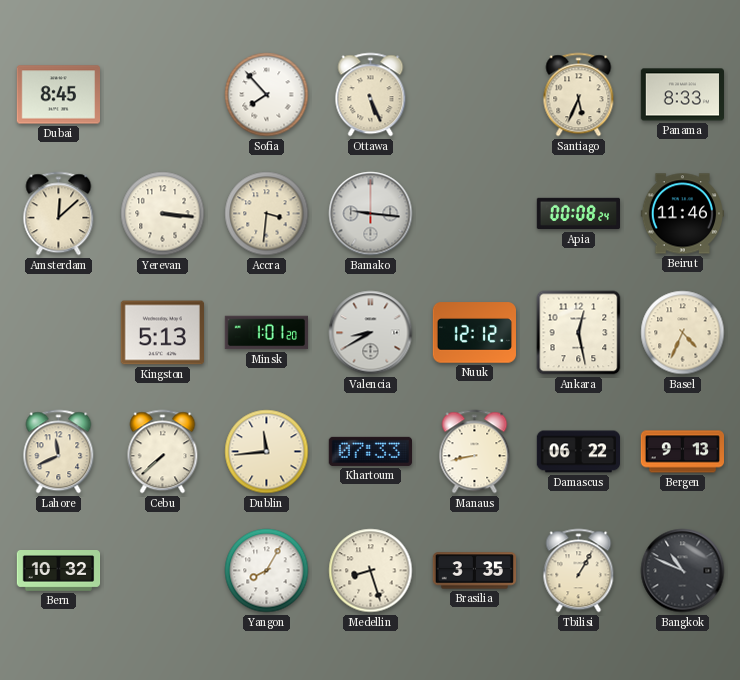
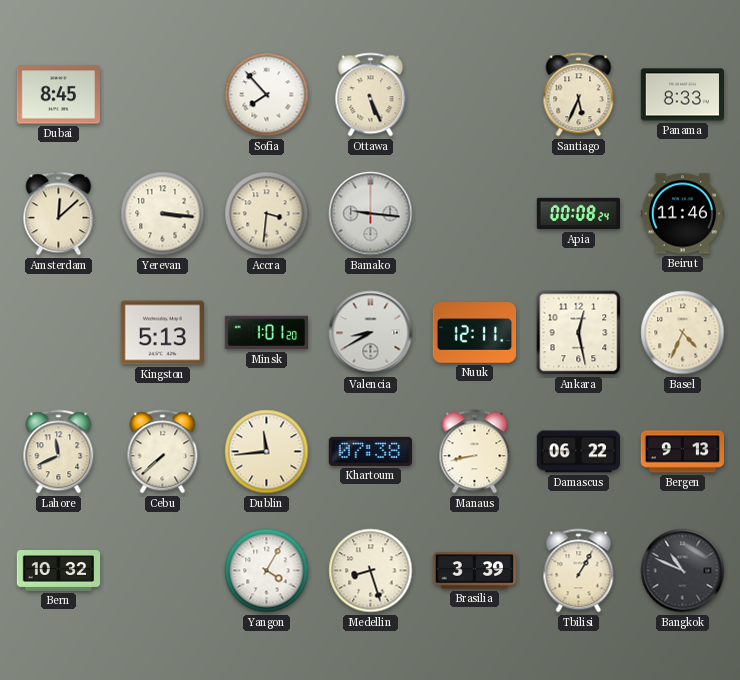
Nuuk: 12:12 -> 12:11
Khartoum: 07:33 -> 07:38
Yangon: 8:05 -> 4:05
Brasilia: 3:35 -> 3:39
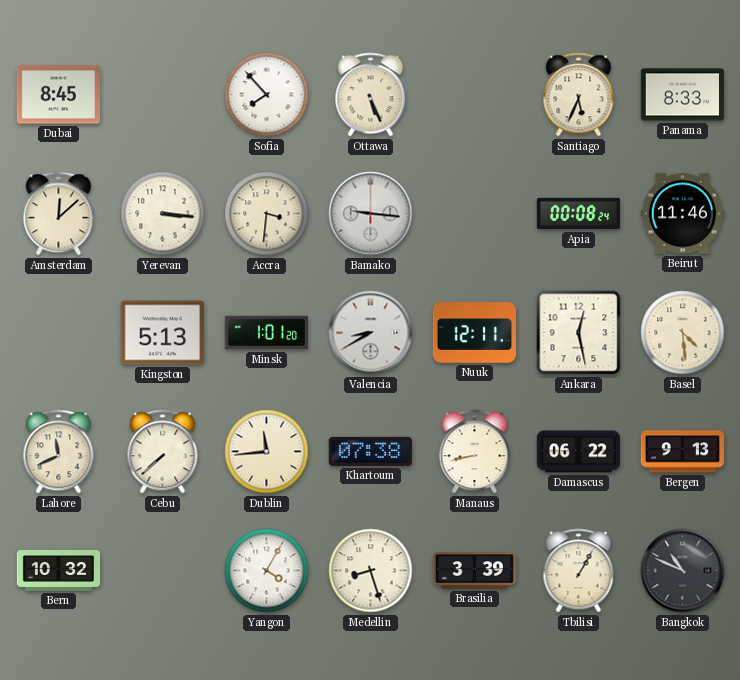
Basel: 4:34 -> 4:29
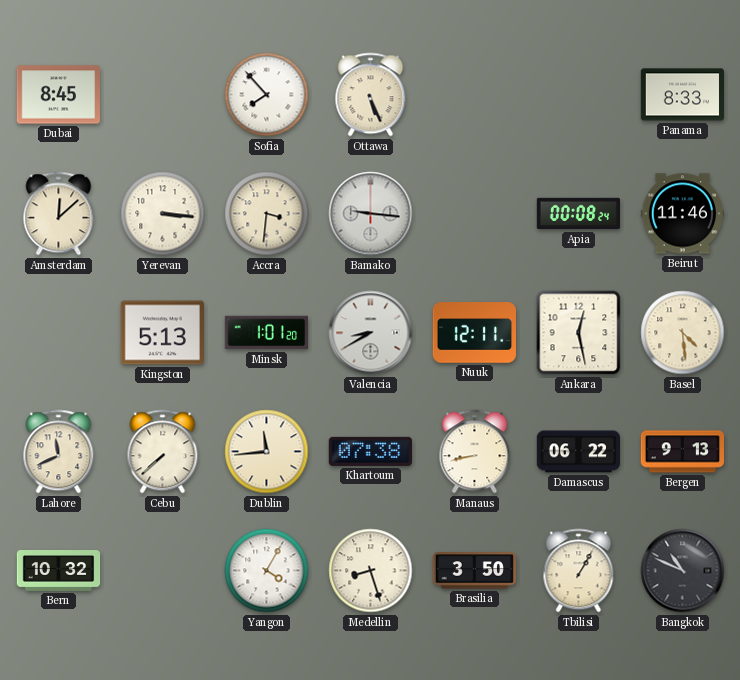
Santiago: 5:34 -> none
Brasilia: 3:39 -> 3:50
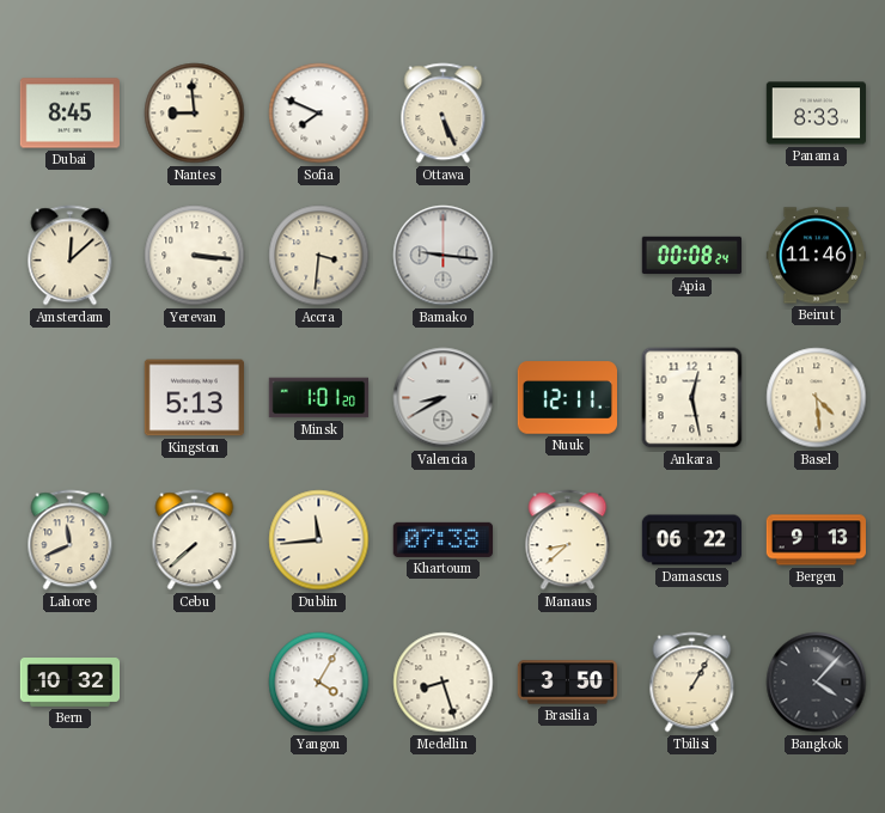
Nantes: none -> 8:59
Sofia: 7:53 -> 7:49
Manaus: 8:43 -> 8:38
Bangkok: 10:49 -> 4:07
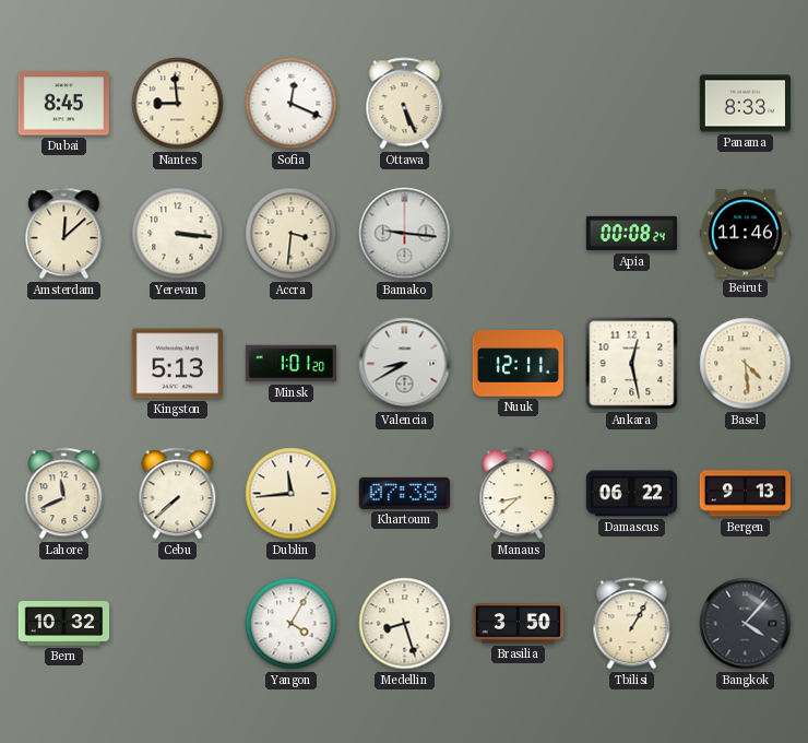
Sofia: 7:49 -> 12:19
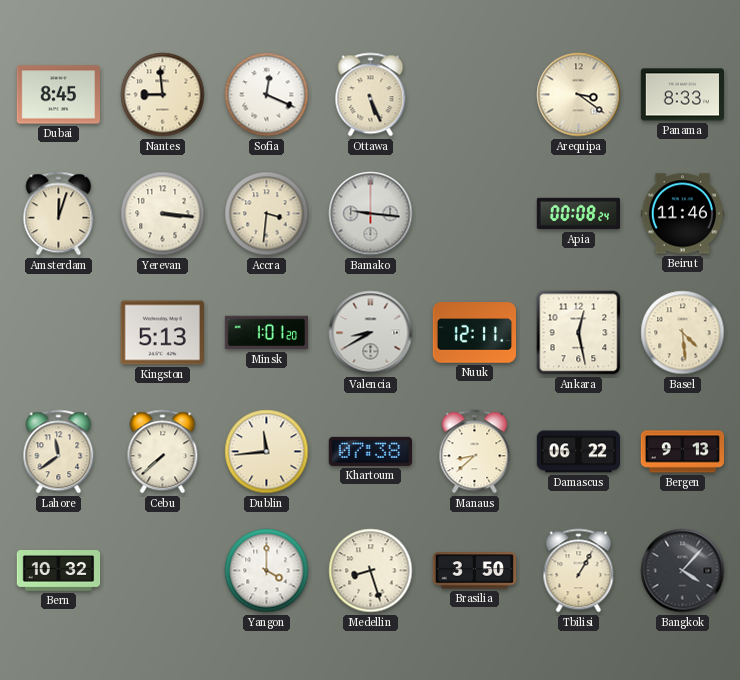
Arequipa: none -> 3:21
Amsterdam: 12:08 -> 12:03
Lahore: 11:41 -> 11:39
Yangon: 4:05 -> 4:00
